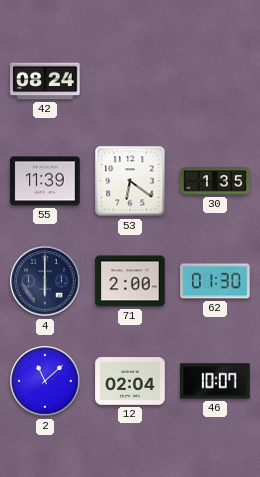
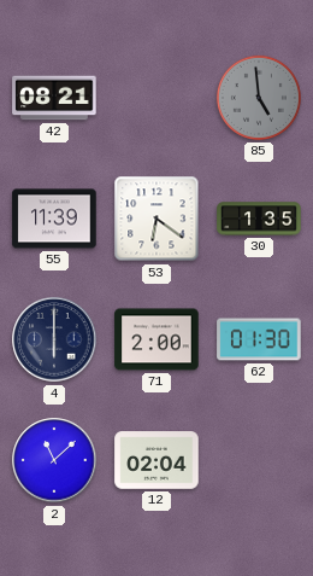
42: 08:24 -> 08:21
85: none -> 4:59
46: 10:07 -> none
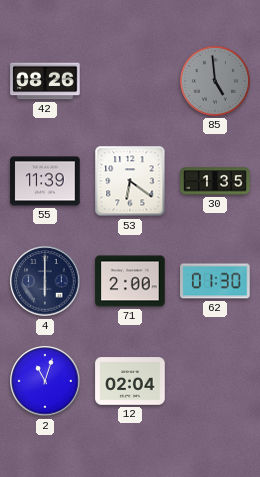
42: 08:21 -> 08:26
2: 11:08 -> 11:03
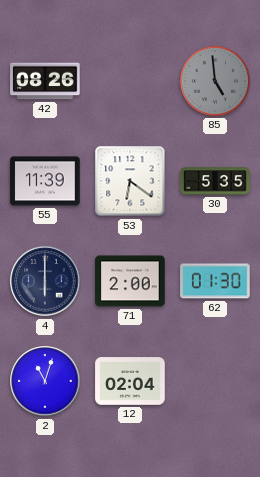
30: 1:35 -> 5:35
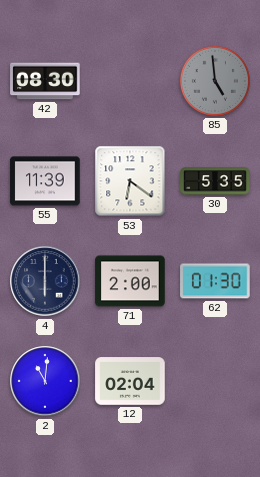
42: 08:26 -> 08:30
2: 11:03 -> 11:01
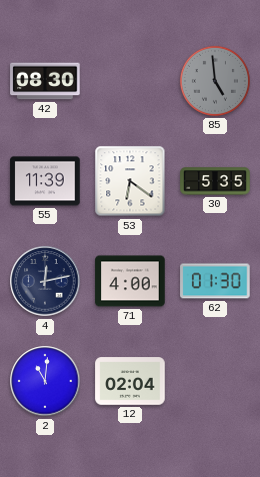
4: 6:00 -> 12:13
71: 2:00 -> 4:00
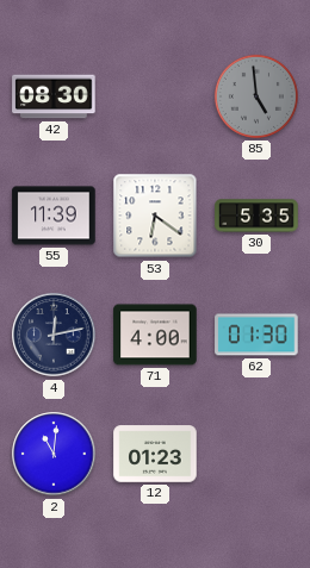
12: 02:04 -> 01:23
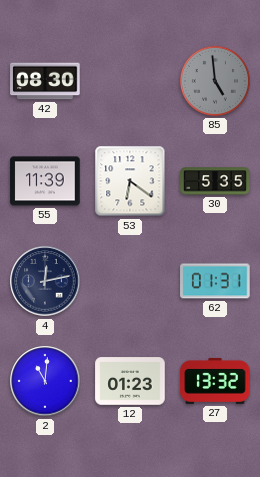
71: 4:00 -> none
62: 01:30 -> 01:31
27: none -> 13:32
